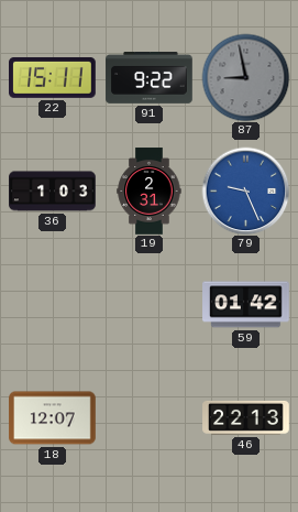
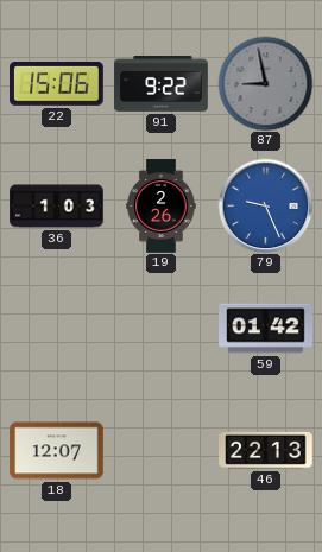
22: 15:11 -> 15:06
19: 2:31 -> 2:26
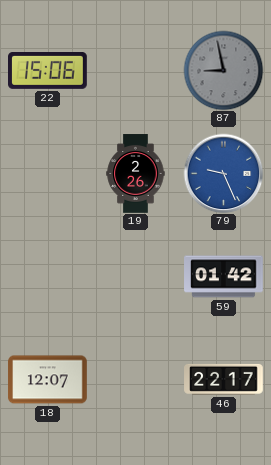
91: 9:22 -> none
36: 1:03 -> none
46: 22:13 -> 22:17
